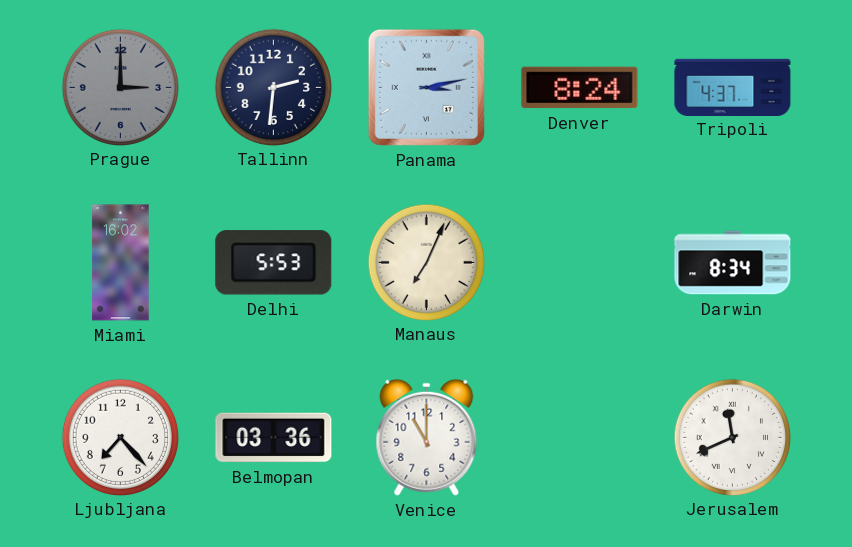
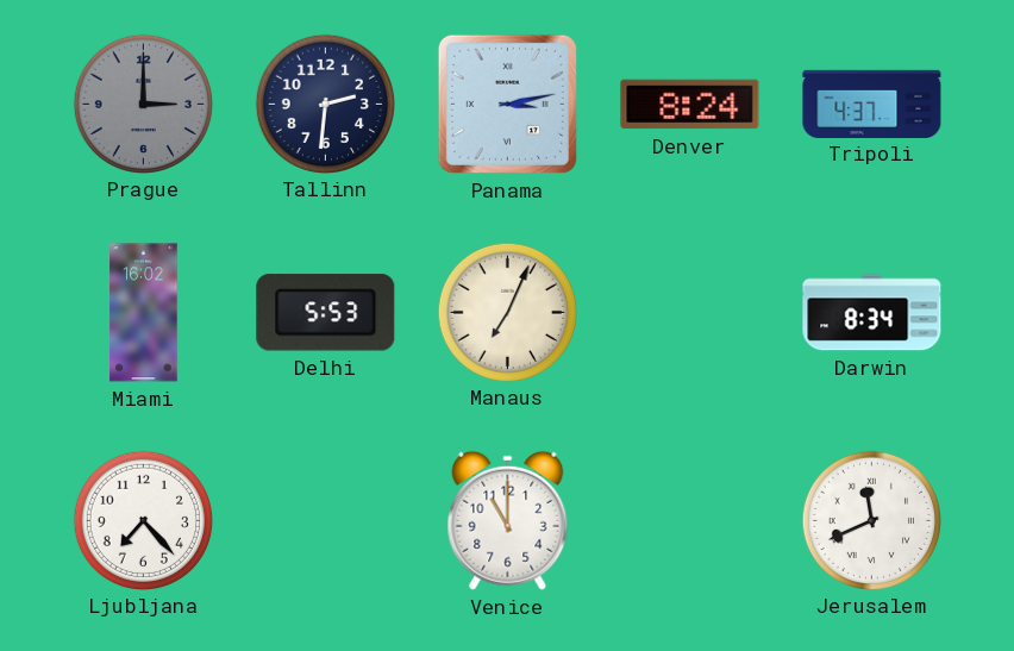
Belmopan: 03:36 -> none
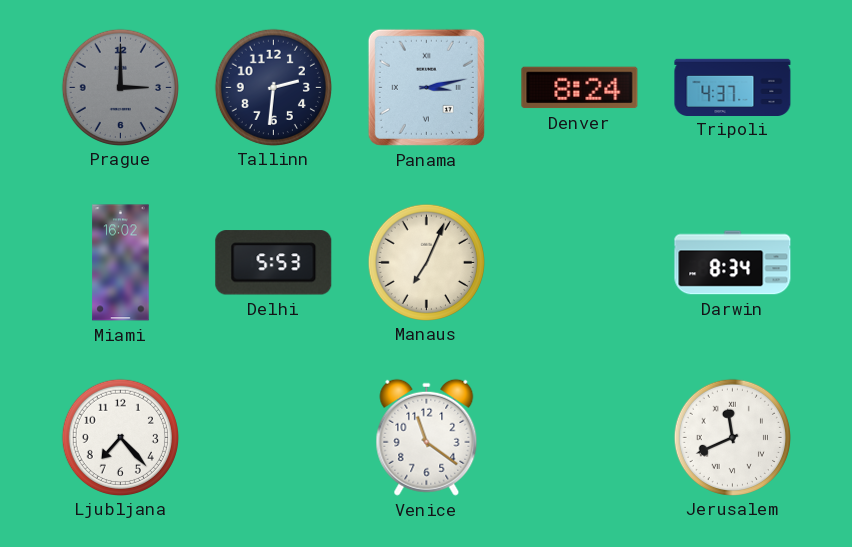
Venice: 11:00 -> 11:21
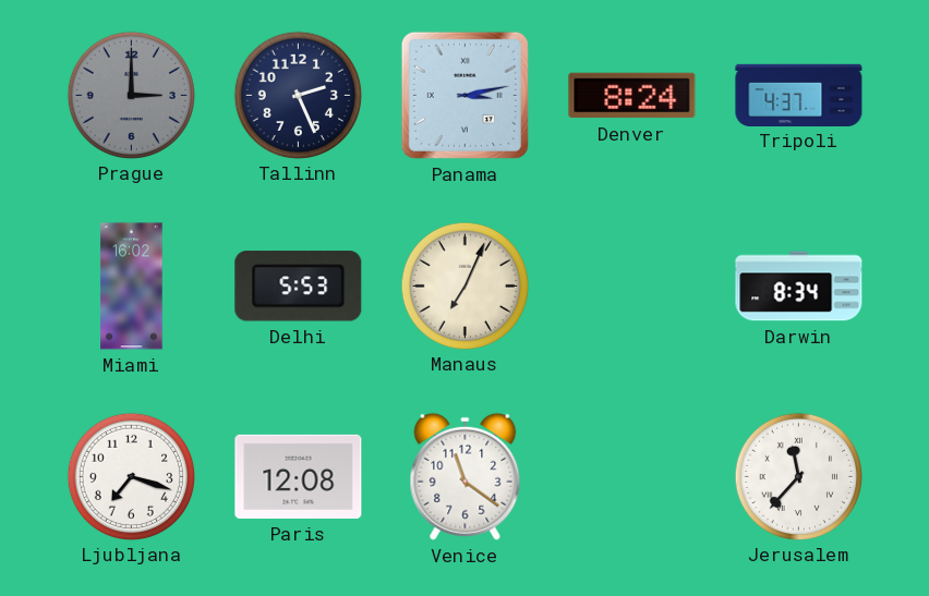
Tallinn: 2:31 -> 2:26
Ljubljana: 7:23 -> 7:18
Paris: none -> 12:08
Jerusalem: 11:41 -> 11:37
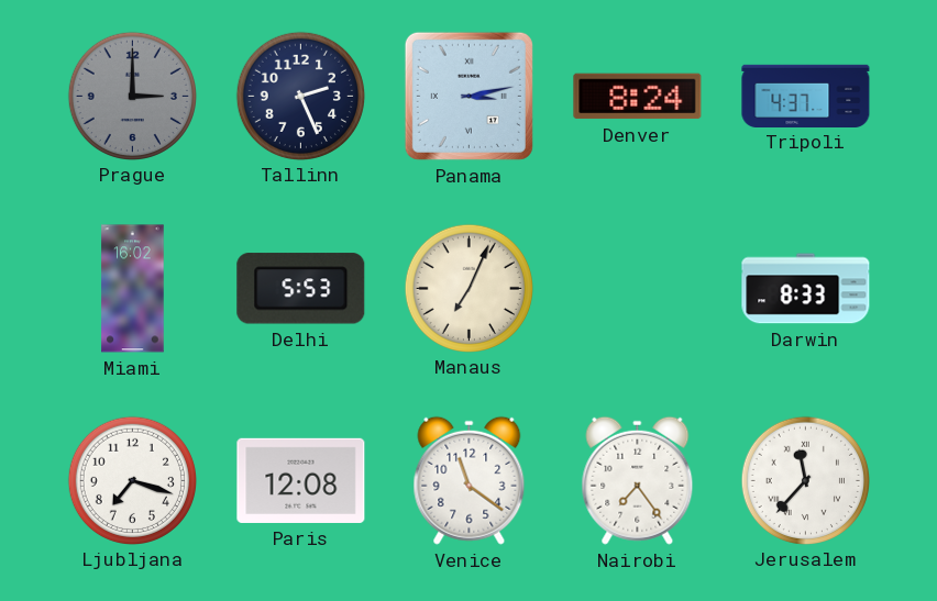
Darwin: 8:34 -> 8:33
Nairobi: none -> 7:24
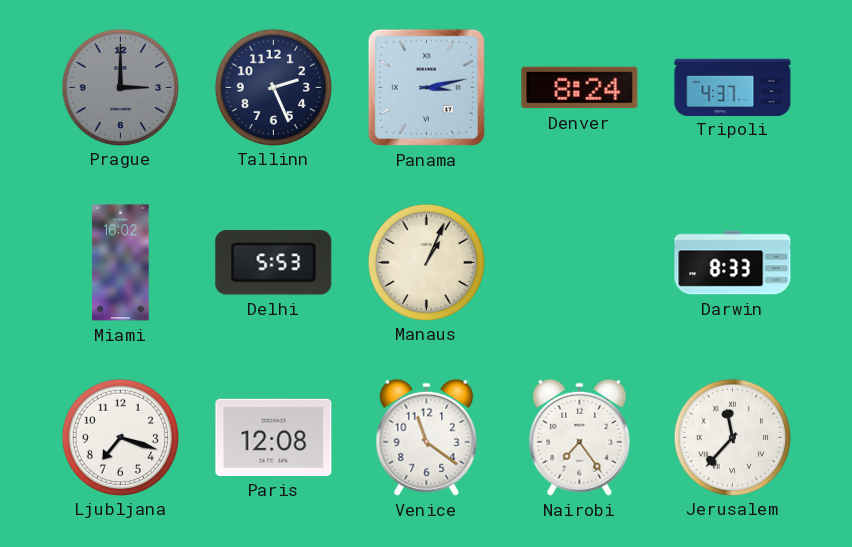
Manaus: 7:04 -> 1:04
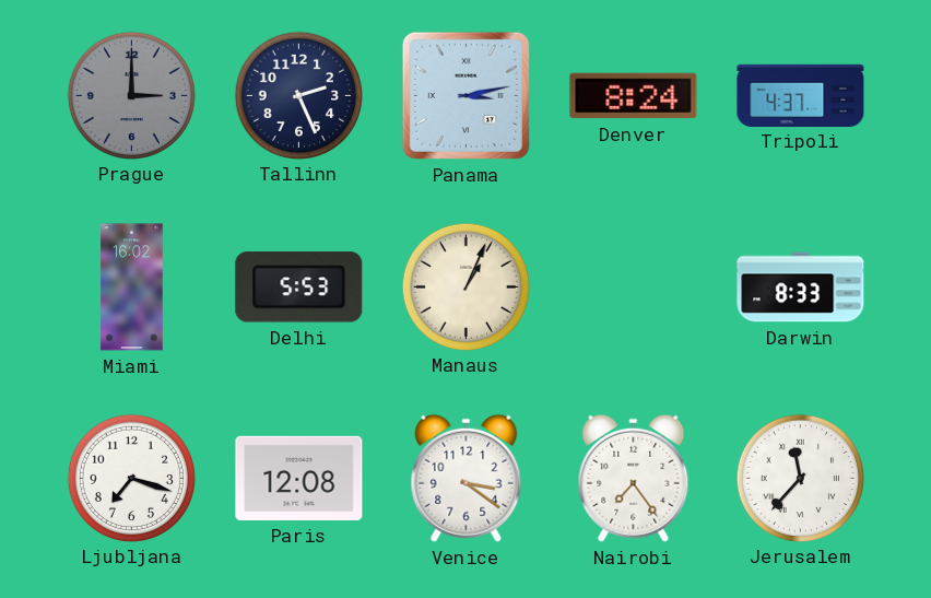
Venice: 11:21 -> 3:21
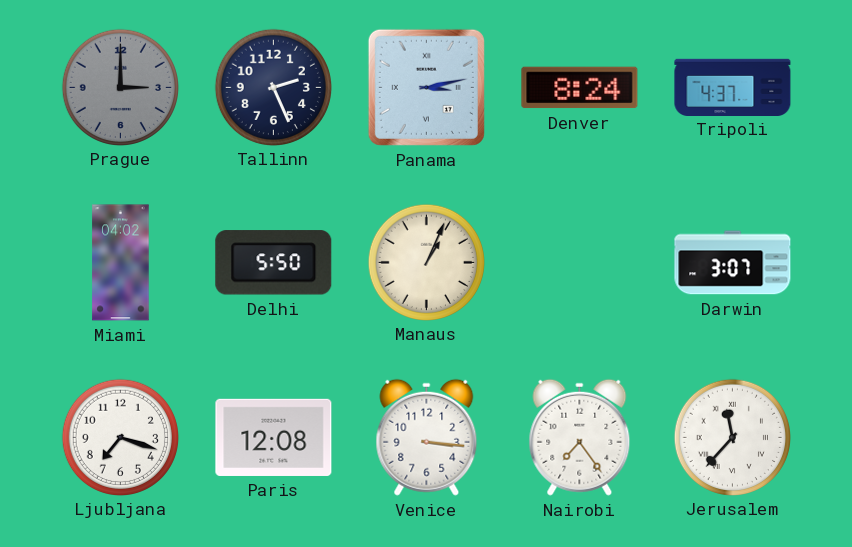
Miami: 16:02 -> 04:02
Delhi: 5:53 -> 5:50
Darwin: 8:33 -> 3:07
Venice: 3:21 -> 3:16
